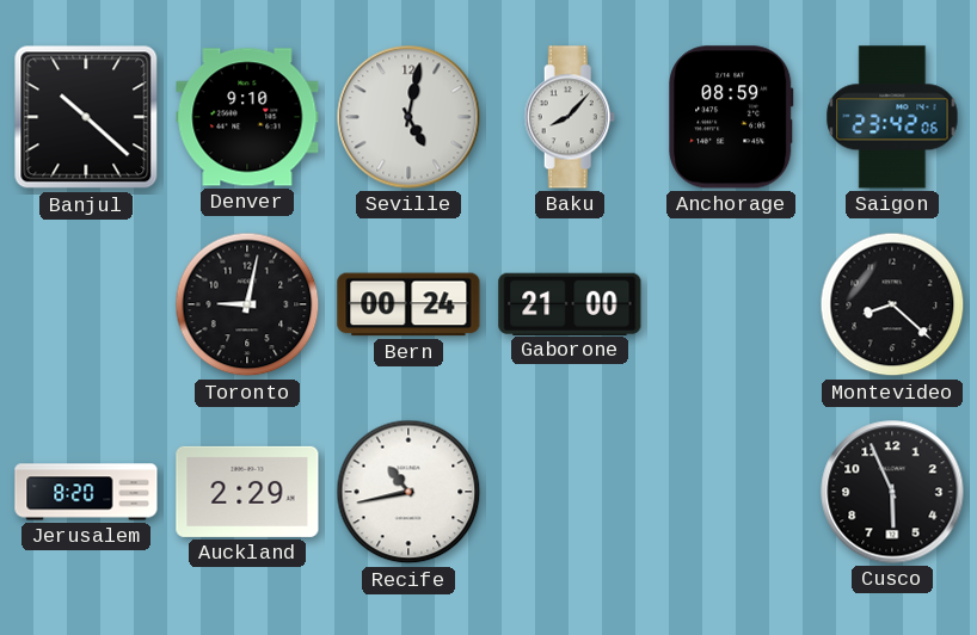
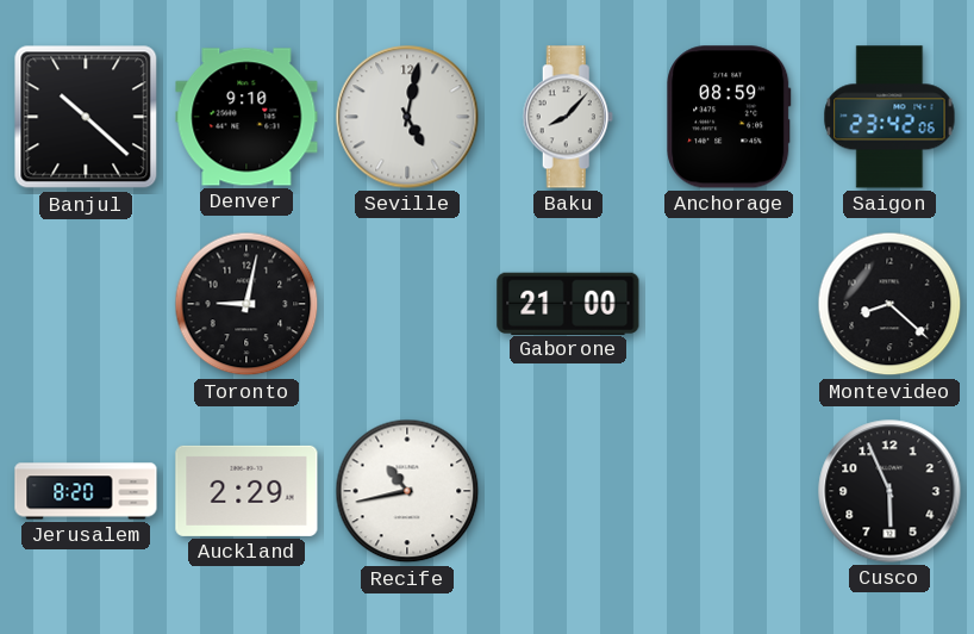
Bern: 00:24 -> none
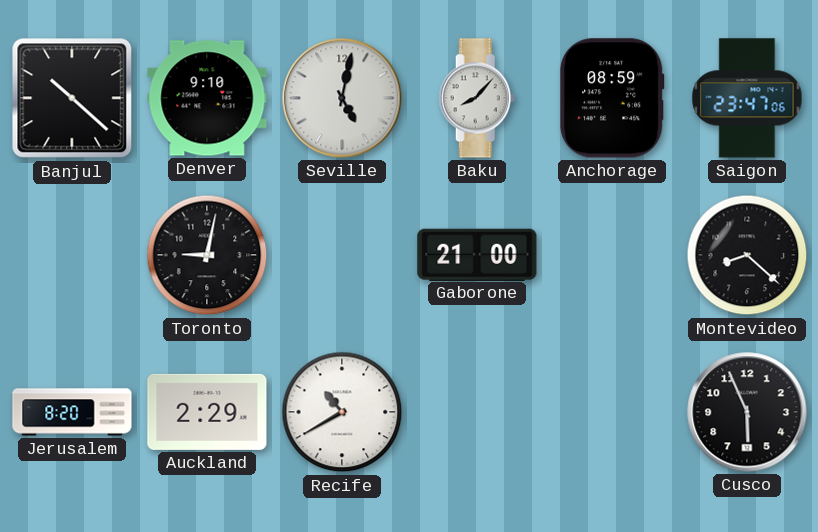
Saigon: 23:42 -> 23:47
Recife: 10:43 -> 10:40
